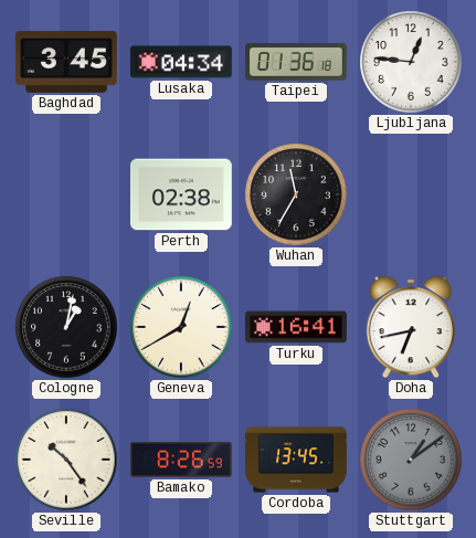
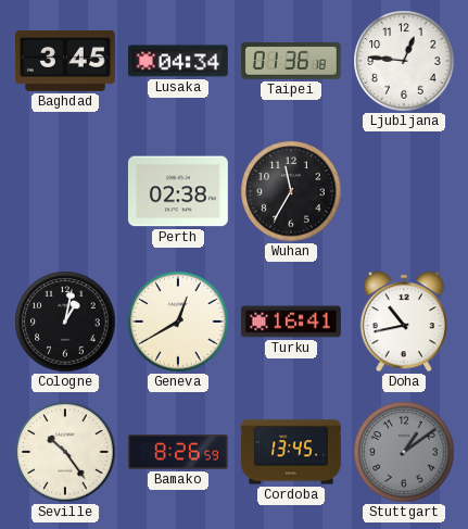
Doha: 6:43 -> 10:43
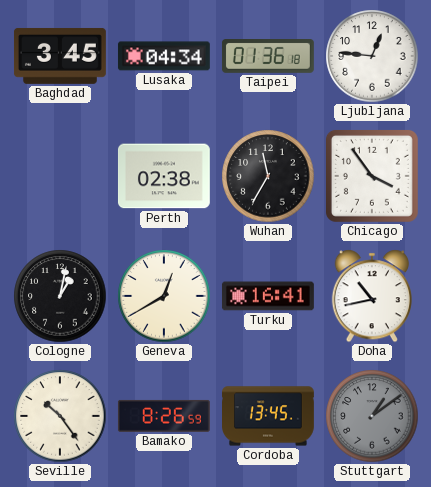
Chicago: none -> 3:54
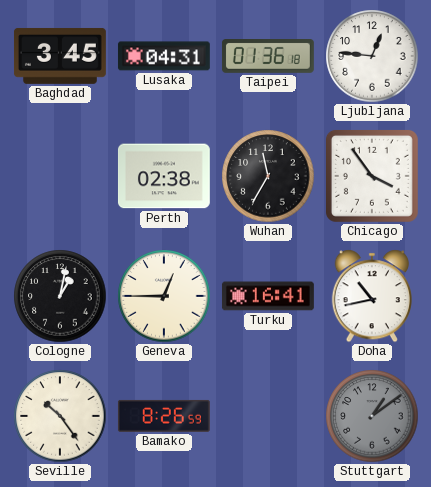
Lusaka: 04:34 -> 04:31
Geneva: 12:40 -> 12:45
Cordoba: 13:45 -> none
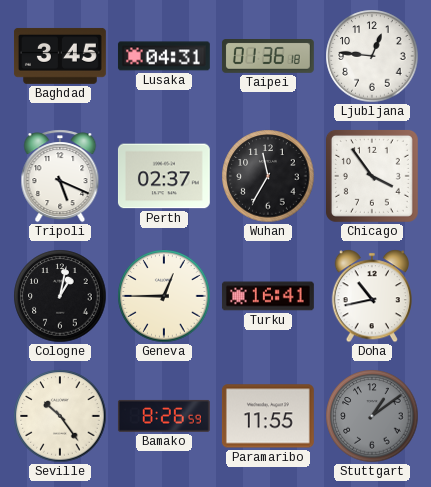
Tripoli: none -> 5:19
Perth: 02:38 -> 02:37
Paramaribo: none -> 11:55
